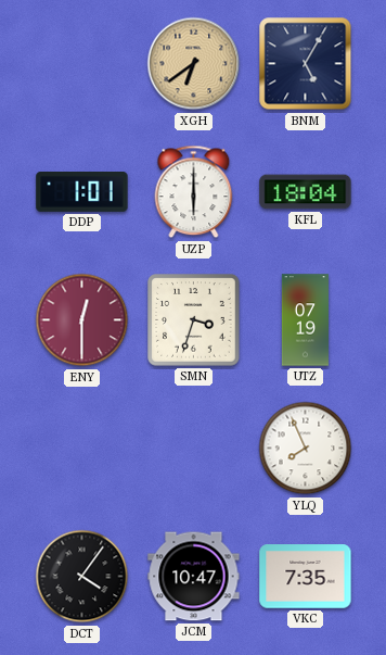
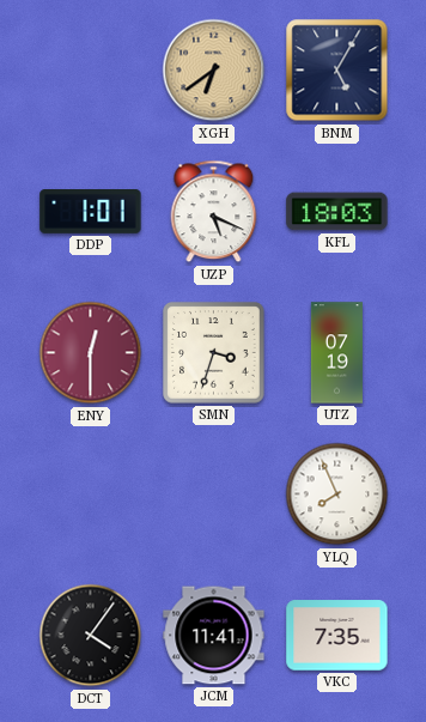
UZP: 6:00 -> 5:19
KFL: 18:04 -> 18:03
JCM: 10:47 -> 11:41
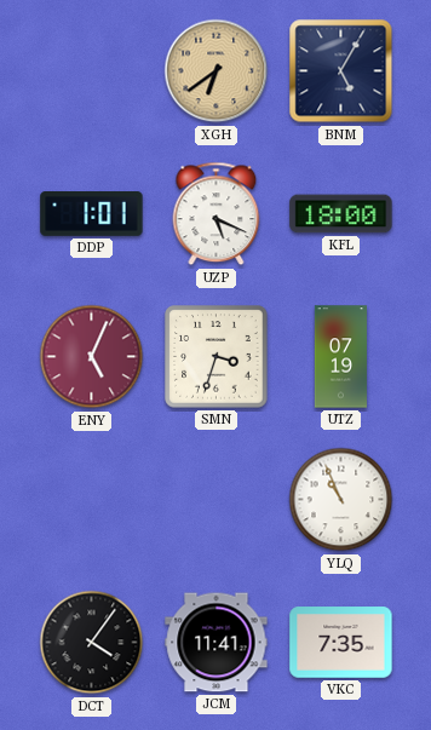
KFL: 18:03 -> 18:00
ENY: 12:30 -> 5:04
YLQ: 7:56 -> 10:56
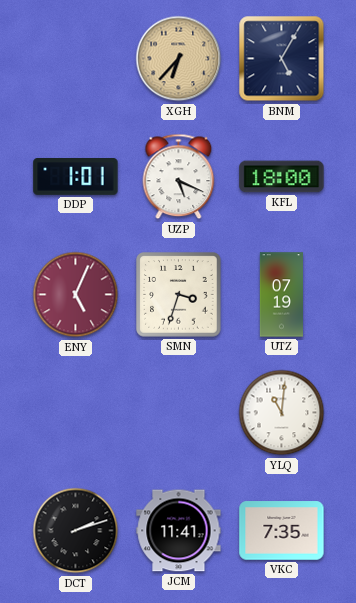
XGH: 6:39 -> 6:37
YLQ: 10:56 -> 11:01
DCT: 4:06 -> 2:12
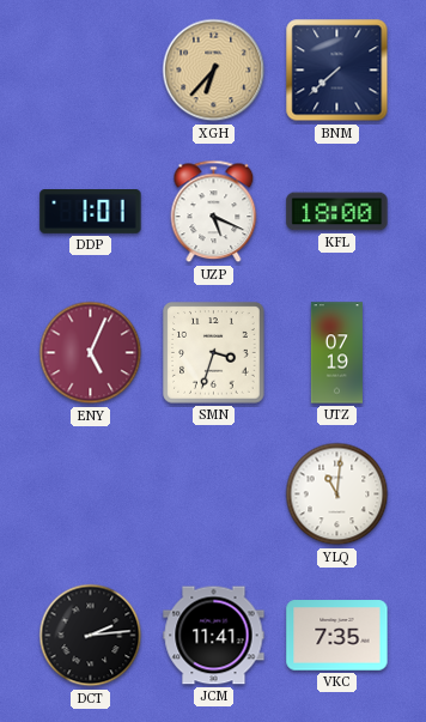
BNM: 5:05 -> 7:38
DCT: 2:12 -> 2:14
